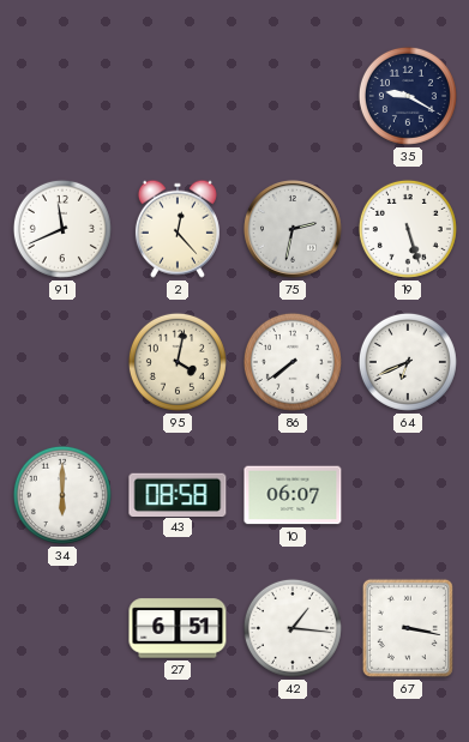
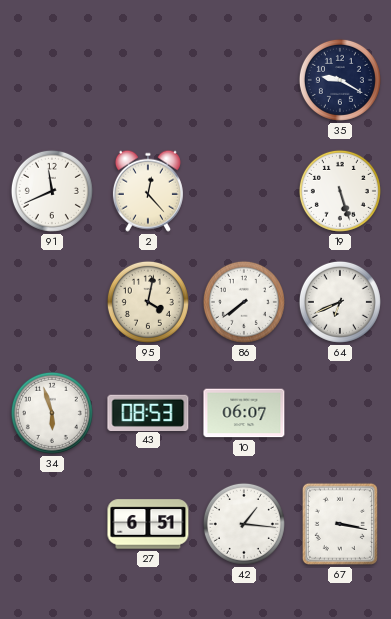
75: 2:32 -> none
34: 6:00 -> 5:57
43: 08:58 -> 08:53
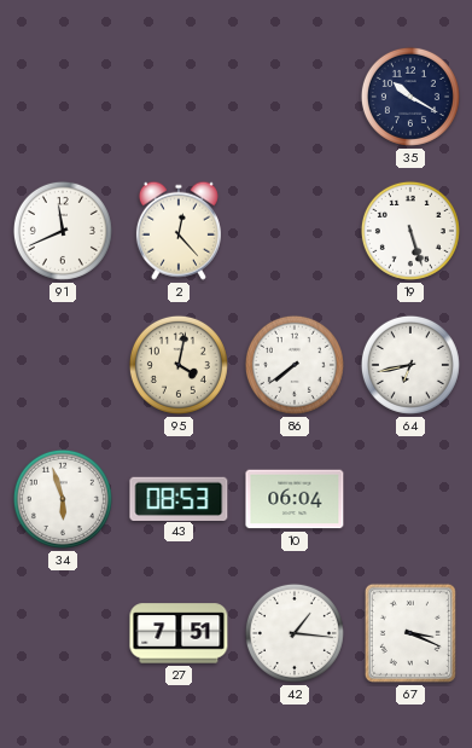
35: 9:20 -> 10:20
64: 6:41 -> 6:43
10: 06:07 -> 06:04
27: 6:51 -> 7:51
67: 3:17 -> 3:19
